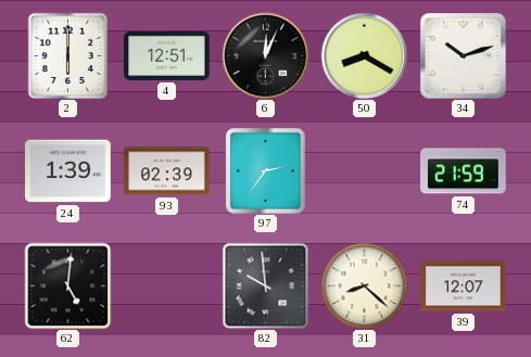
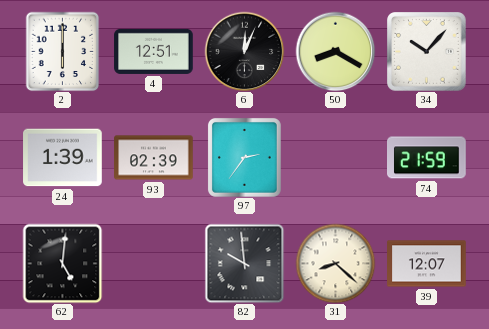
34: 10:12 -> 10:07
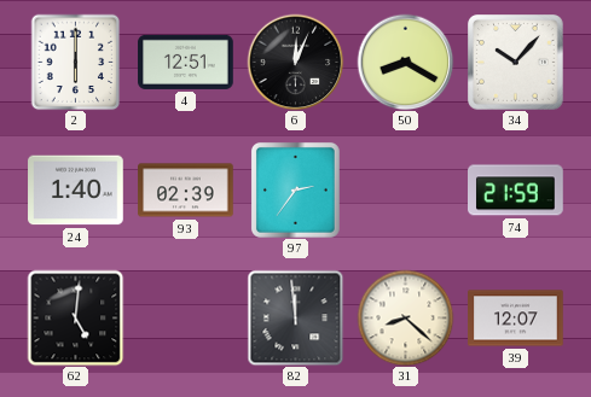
24: 1:39 -> 1:40
82: 9:59 -> 11:59
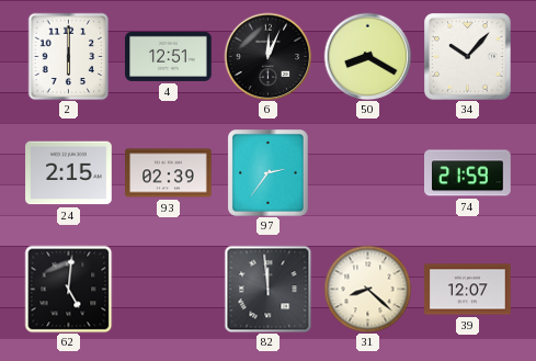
24: 1:40 -> 2:15
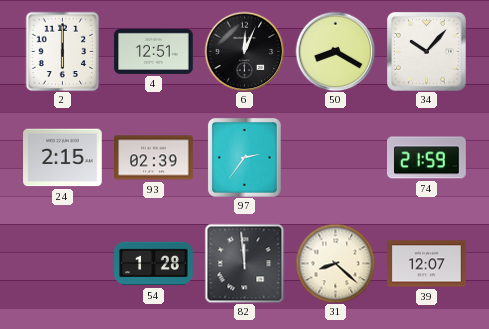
62: 5:01 -> none
54: none -> 1:28
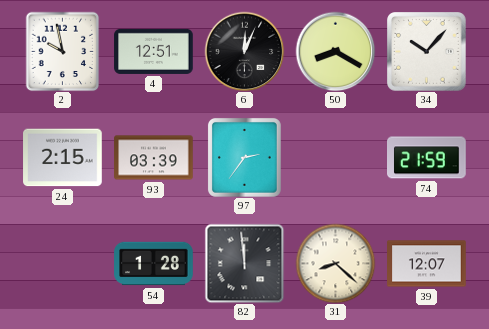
2: 6:00 -> 9:58
93: 02:39 -> 03:39
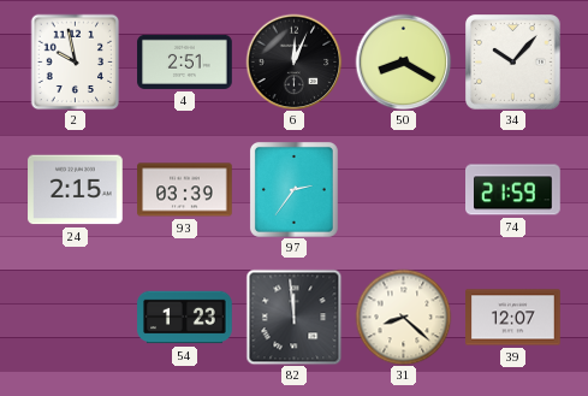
4: 12:51 -> 2:51
54: 1:28 -> 1:23
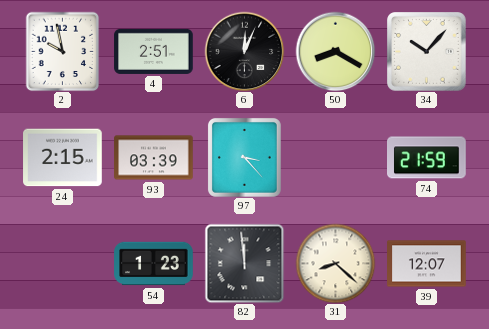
97: 2:36 -> 3:23
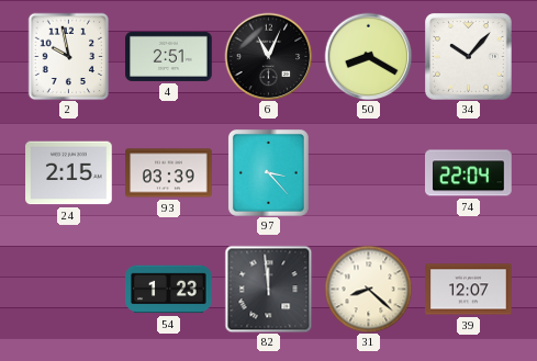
6: 12:04 -> 11:04
74: 21:59 -> 22:04
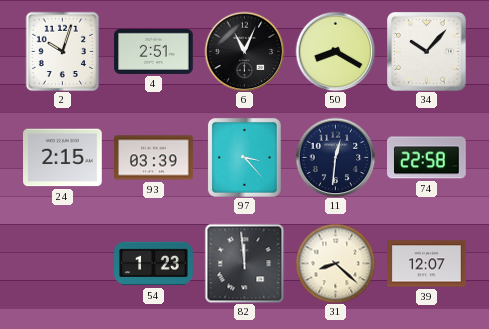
2: 9:58 -> 10:03
11: none -> 12:31
74: 22:04 -> 22:58
